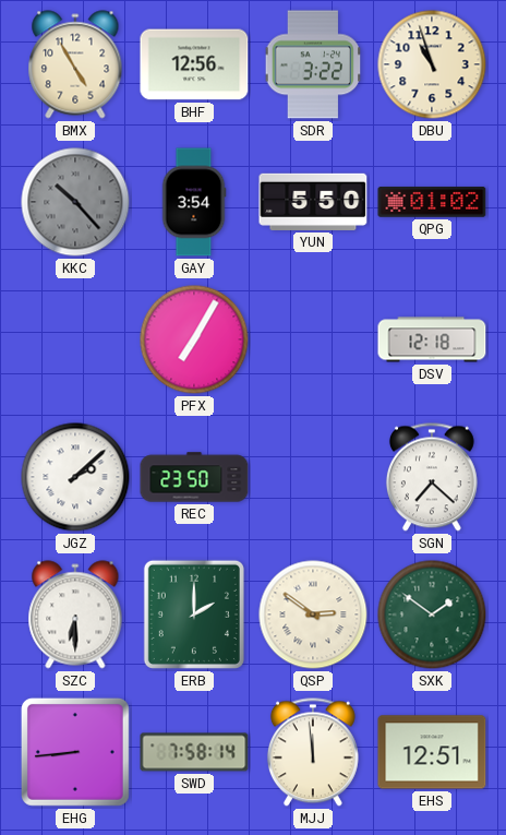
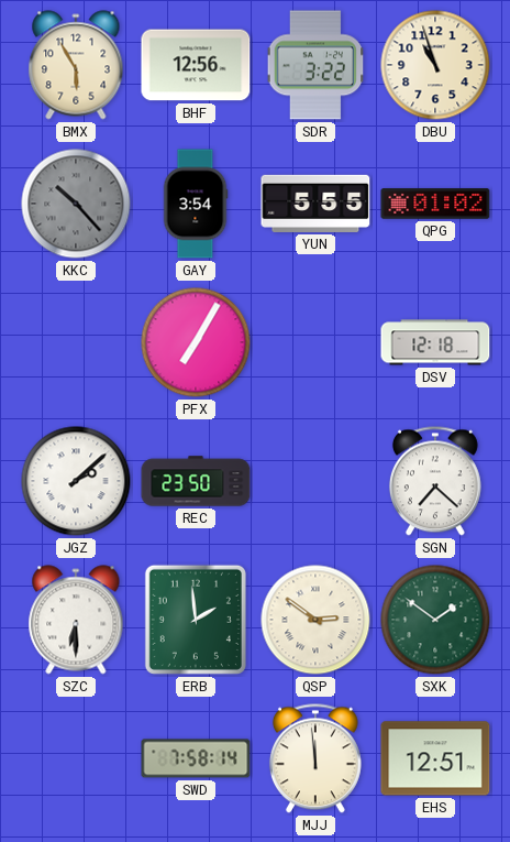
BMX: 4:55 -> 5:55
YUN: 5:50 -> 5:55
ERB: 2:00 -> 1:59
EHG: 8:44 -> none
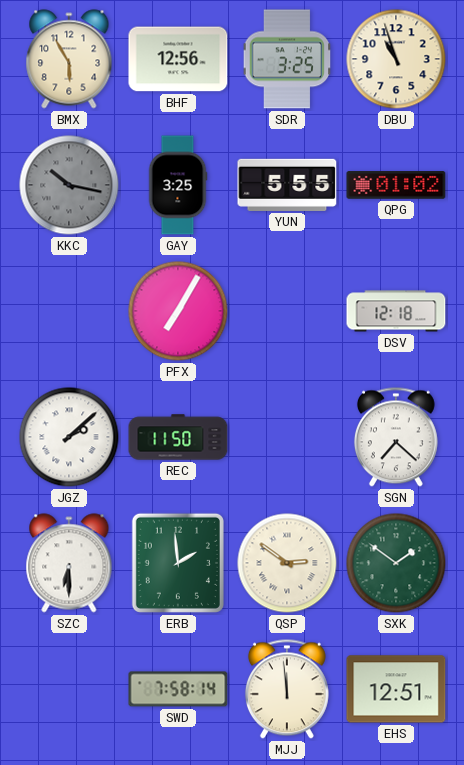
SDR: 3:22 -> 3:25
KKC: 10:23 -> 10:17
GAY: 3:54 -> 3:25
REC: 23:50 -> 11:50
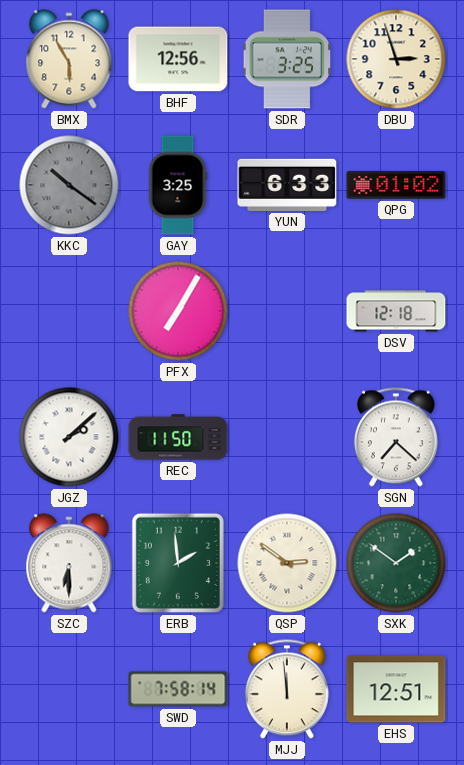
DBU: 10:57 -> 2:57
KKC: 10:17 -> 10:21
YUN: 5:55 -> 6:33
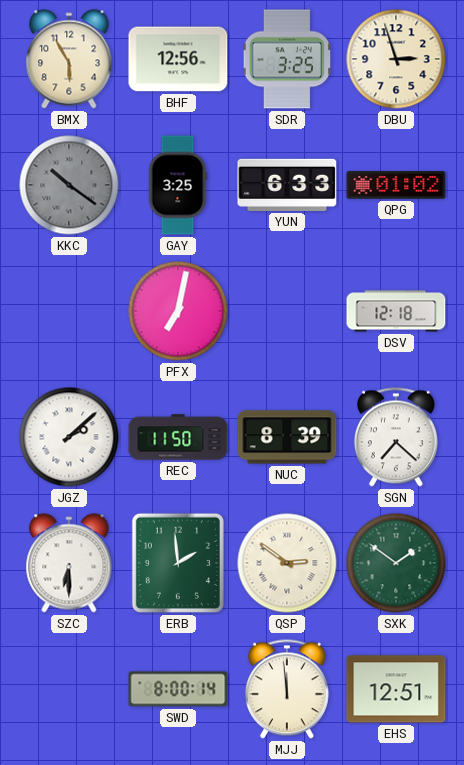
PFX: 7:05 -> 7:02
NUC: none -> 8:39
SWD: 7:58 -> 8:00
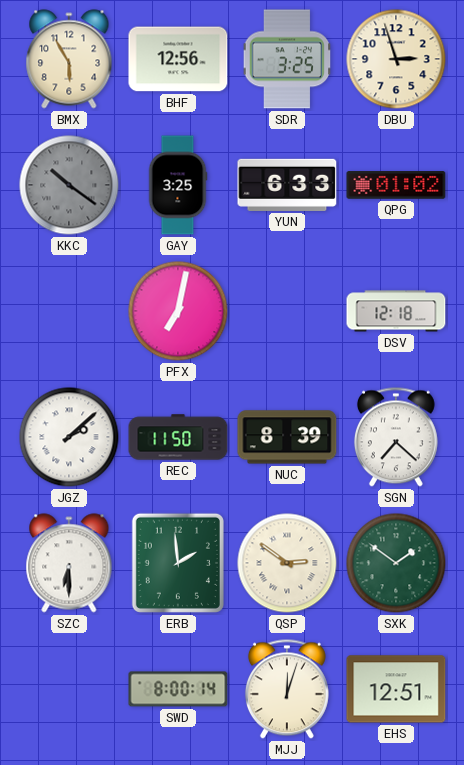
MJJ: 11:59 -> 12:03
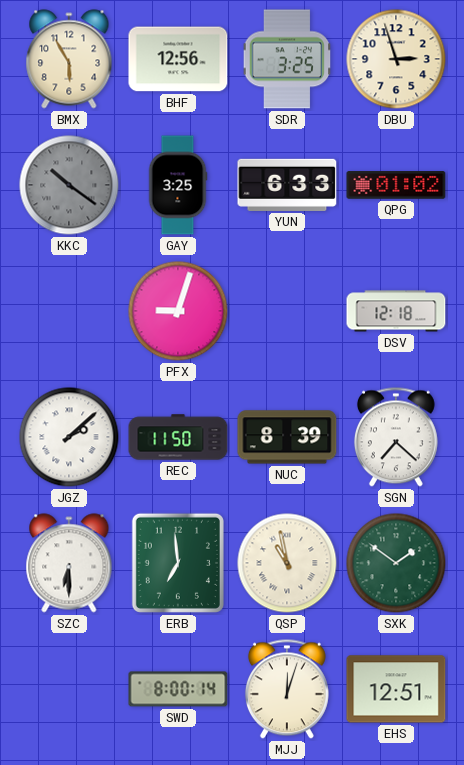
PFX: 7:02 -> 9:03
ERB: 1:59 -> 6:59
QSP: 2:51 -> 10:58
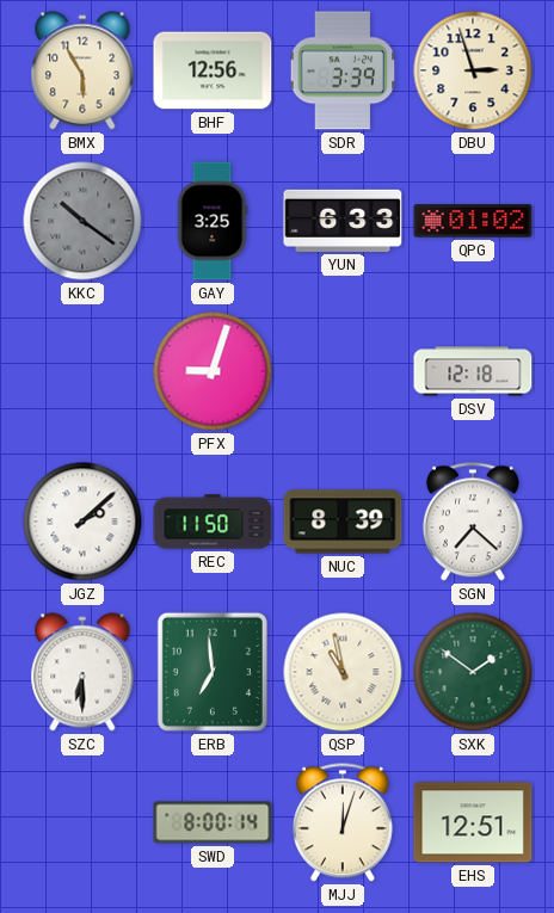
SDR: 3:25 -> 3:39
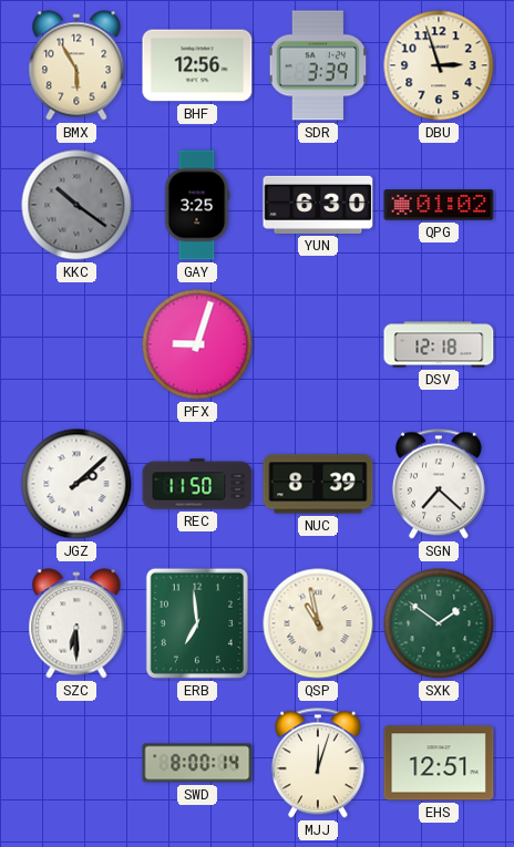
YUN: 6:33 -> 6:30
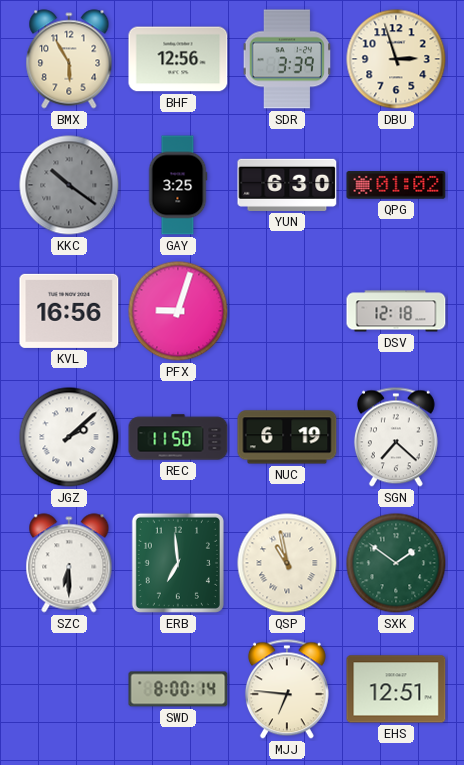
KVL: none -> 16:56
NUC: 8:39 -> 6:19
MJJ: 12:03 -> 6:46
